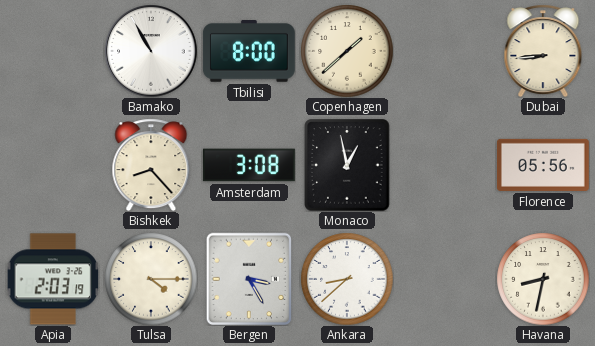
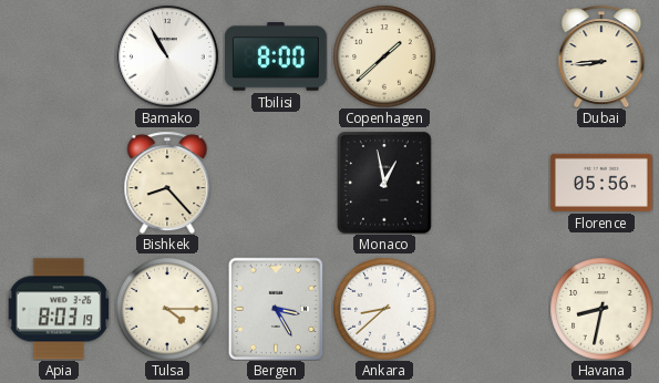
Amsterdam: 3:08 -> none
Apia: 2:03 -> 8:03
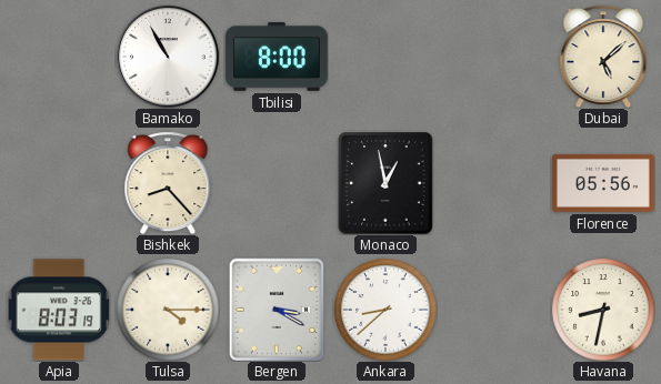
Copenhagen: 1:38 -> none
Dubai: 8:44 -> 5:08
Bergen: 3:25 -> 3:20
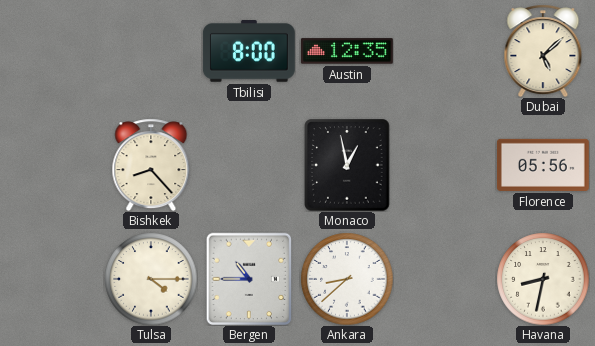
Bamako: 10:55 -> none
Austin: none -> 12:35
Apia: 8:03 -> none
Bergen: 3:20 -> 10:45
